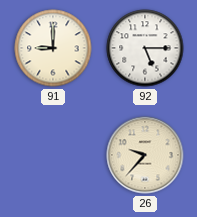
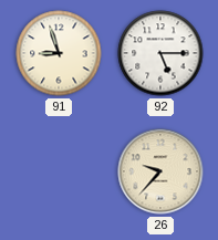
91: 9:00 -> 8:57
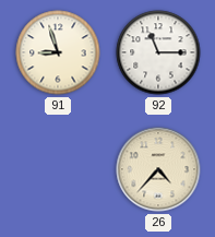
92: 5:15 -> 11:15
26: 9:37 -> 4:37
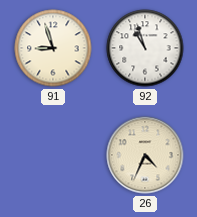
92: 11:15 -> 10:57
26: 4:37 -> 4:34
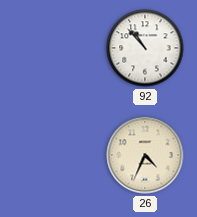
91: 8:57 -> none
92: 10:57 -> 10:53
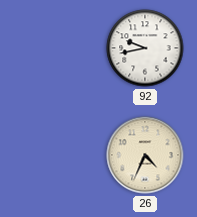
92: 10:53 -> 9:43
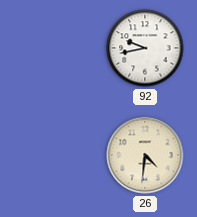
26: 4:34 -> 4:31
